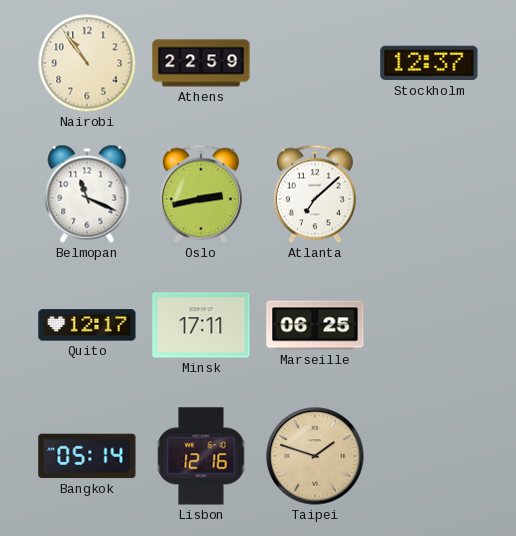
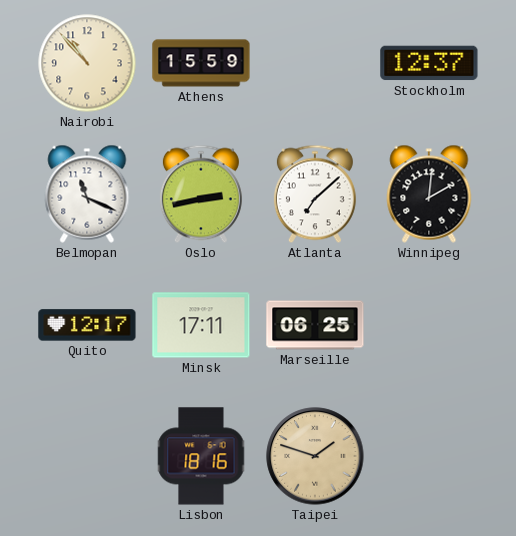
Nairobi: 10:54 -> 10:53
Athens: 22:59 -> 15:59
Winnipeg: none -> 2:01
Bangkok: 05:14 -> none
Lisbon: 12:16 -> 18:16
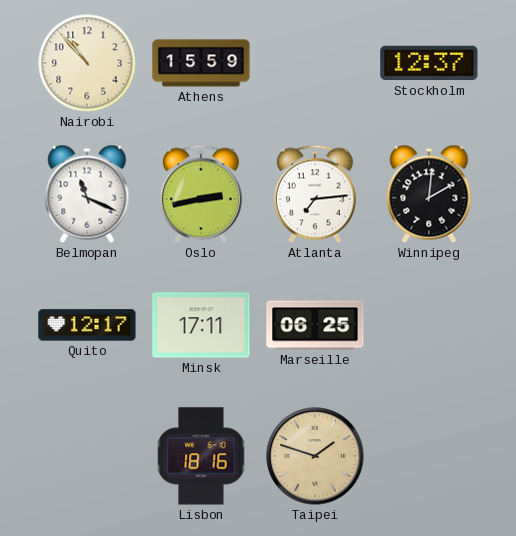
Atlanta: 7:08 -> 7:14
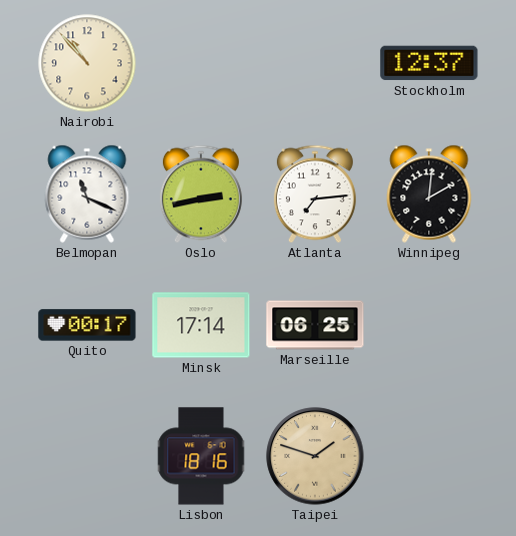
Athens: 15:59 -> none
Quito: 12:17 -> 00:17
Minsk: 17:11 -> 17:14
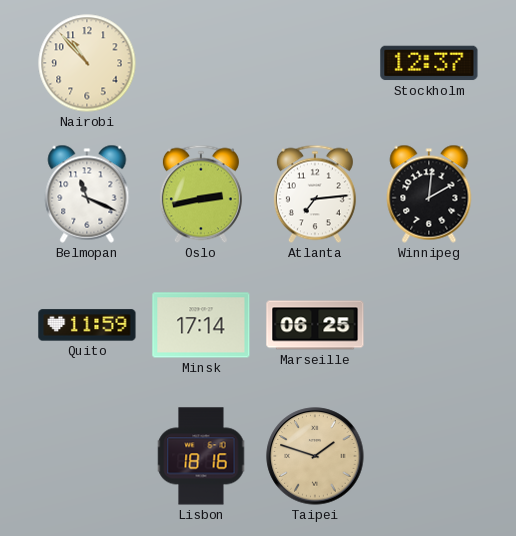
Quito: 00:17 -> 11:59
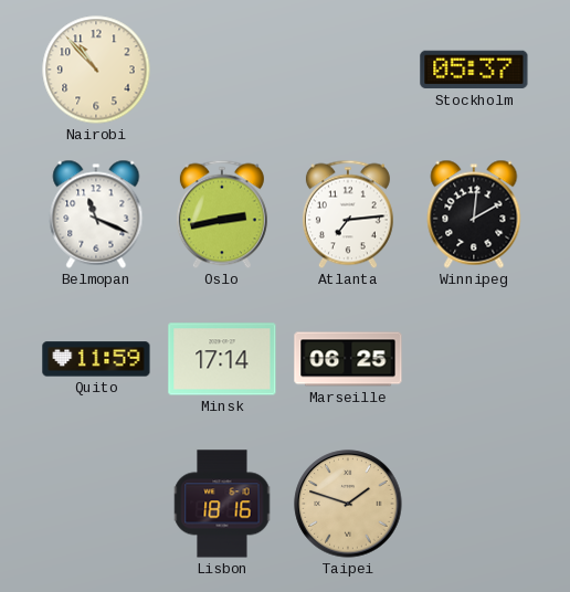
Stockholm: 12:37 -> 05:37
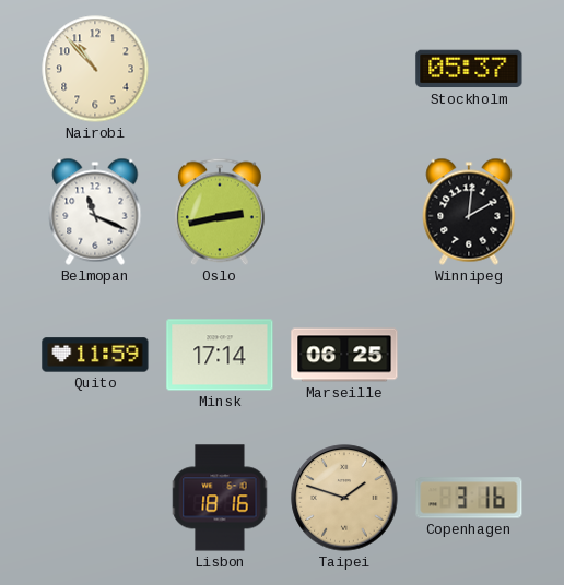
Atlanta: 7:14 -> none
Copenhagen: none -> 3:16
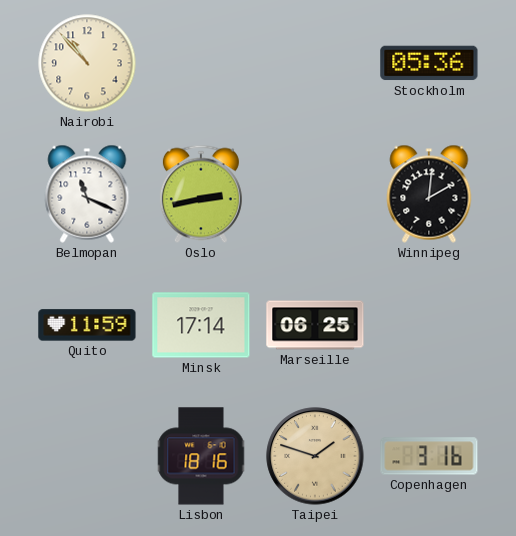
Stockholm: 05:37 -> 05:36
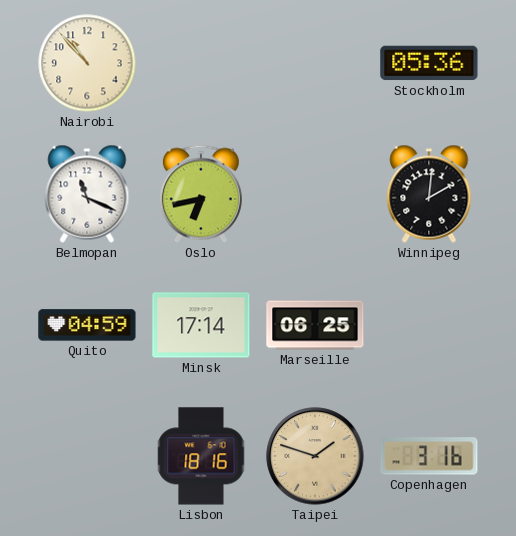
Oslo: 2:43 -> 6:43
Quito: 11:59 -> 04:59
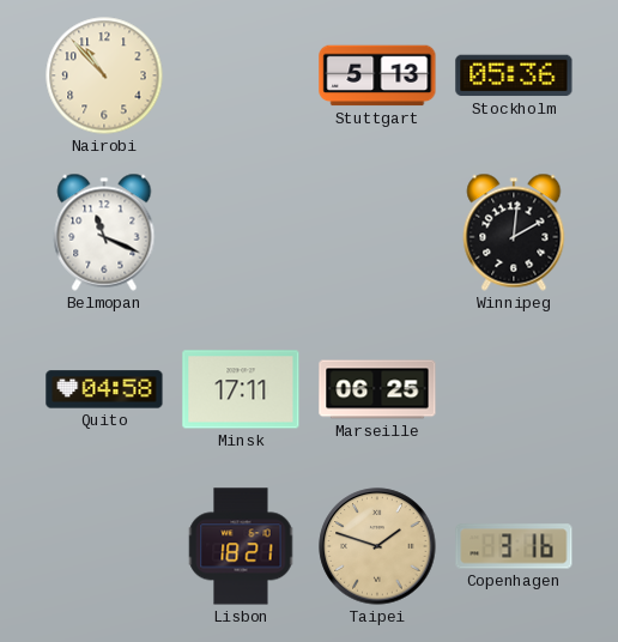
Stuttgart: none -> 5:13
Oslo: 6:43 -> none
Quito: 04:59 -> 04:58
Minsk: 17:14 -> 17:11
Lisbon: 18:16 -> 18:21
